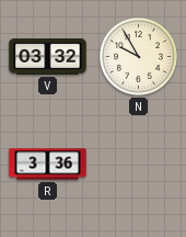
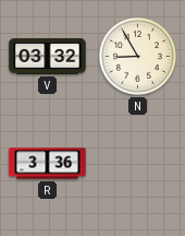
N: 9:55 -> 8:55
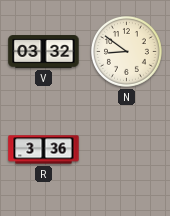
N: 8:55 -> 8:51
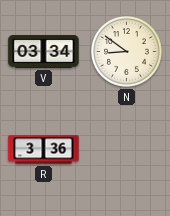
V: 03:32 -> 03:34
